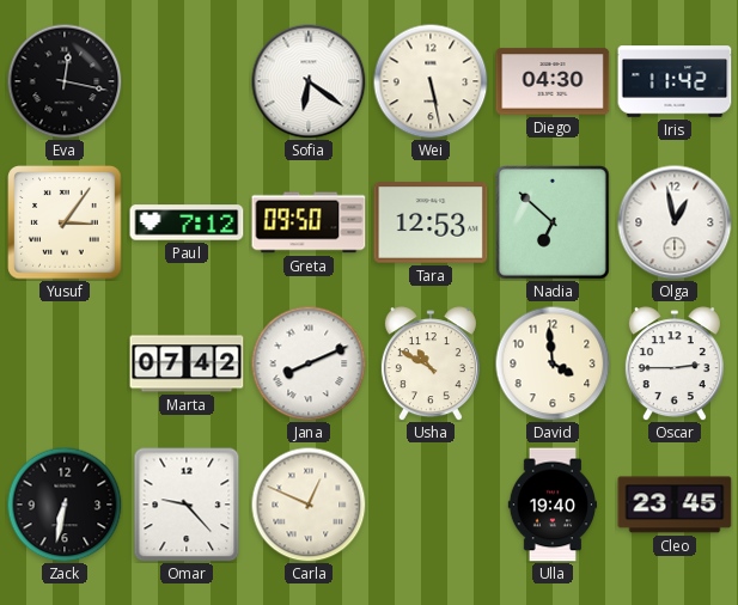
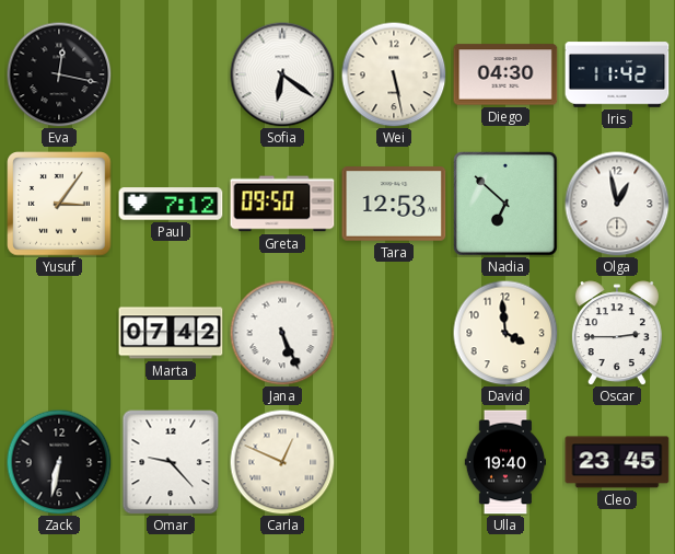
Jana: 8:11 -> 5:26
Usha: 10:50 -> none
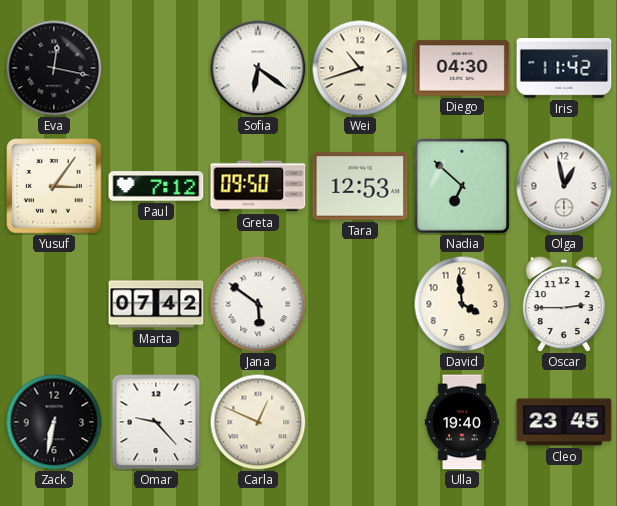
Wei: 5:28 -> 10:42
Jana: 5:26 -> 5:51
